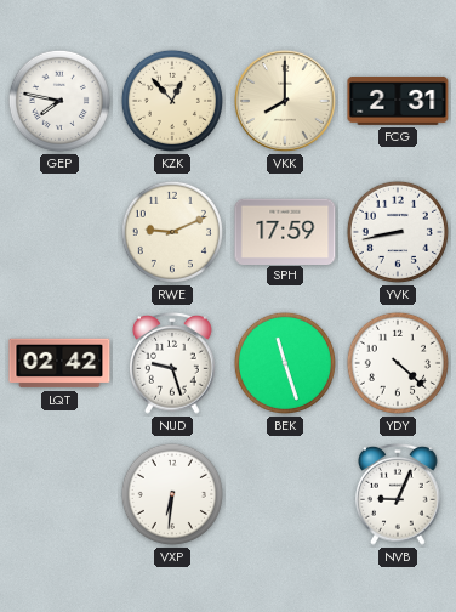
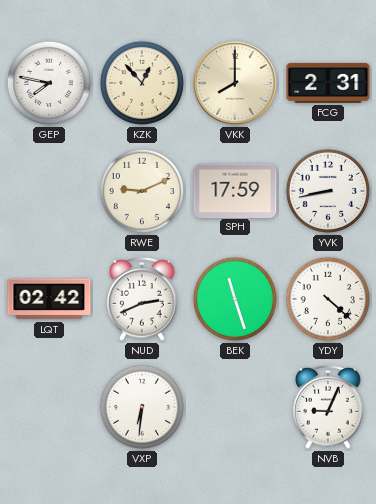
NUD: 9:27 -> 2:41
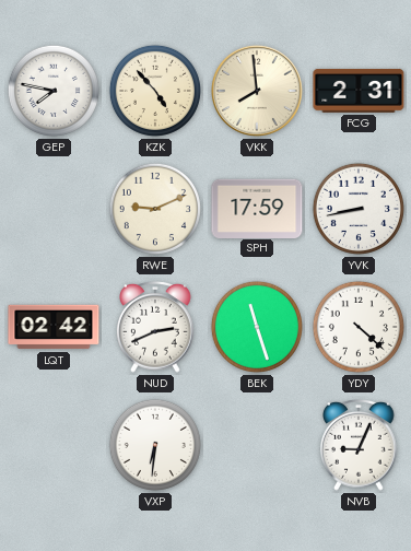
KZK: 12:53 -> 4:53
VKK: 8:00 -> 7:59
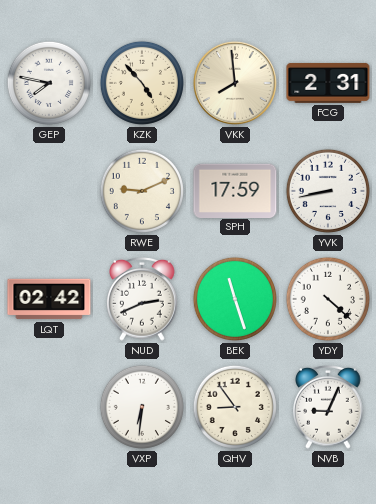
QHV: none -> 8:54
